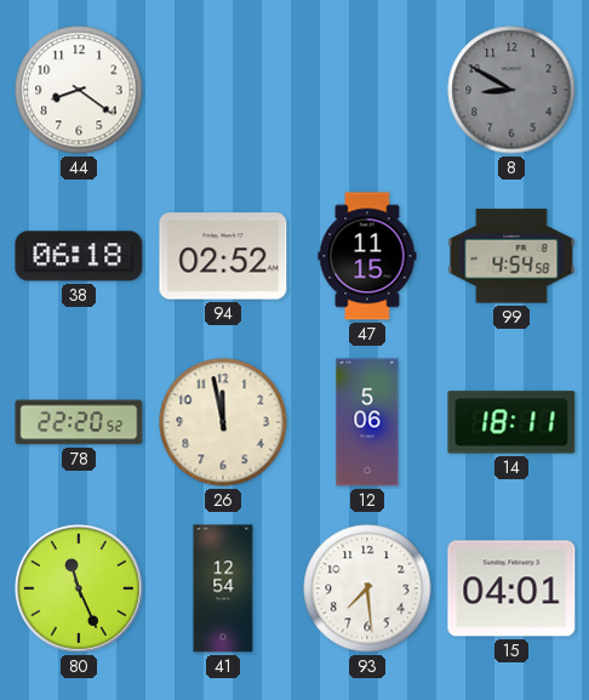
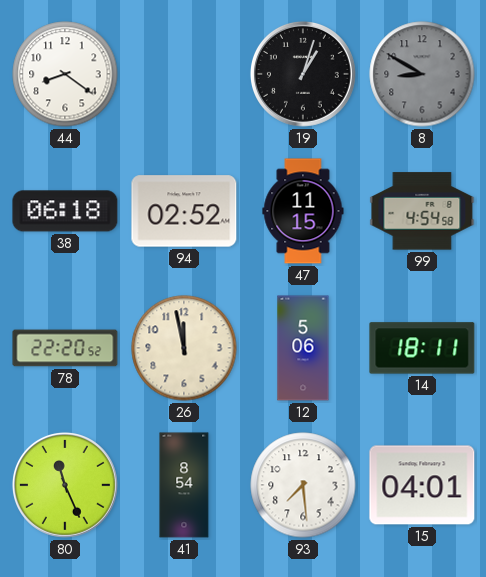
19: none -> 1:03
41: 12:54 -> 8:54
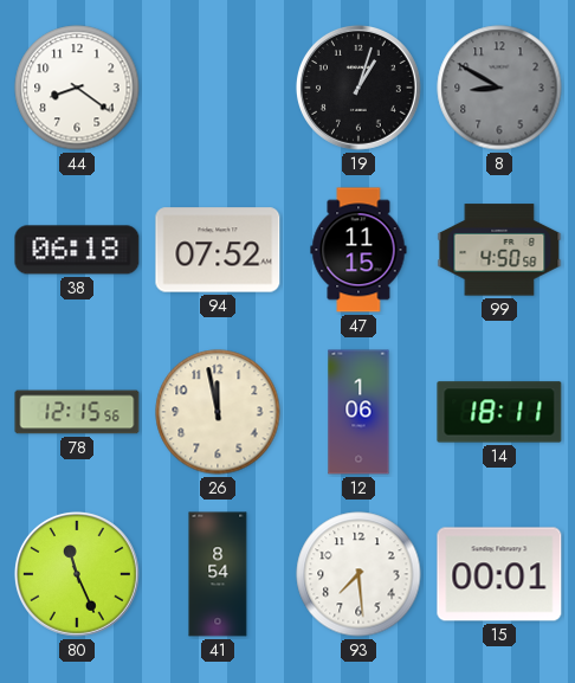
94: 02:52 -> 07:52
99: 4:54 -> 4:50
78: 22:20 -> 12:15
12: 5:06 -> 1:06
15: 04:01 -> 00:01
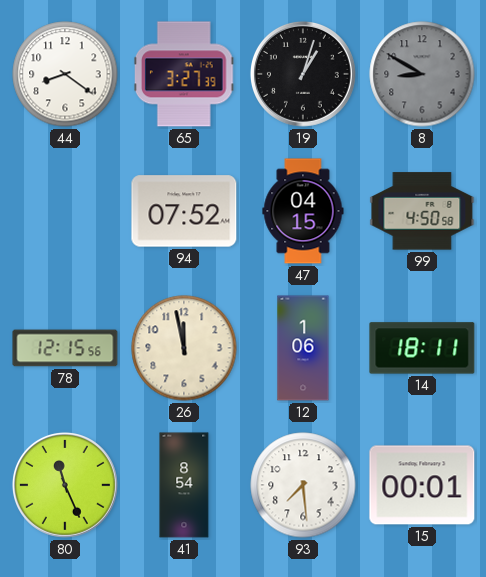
65: none -> 3:27
38: 06:18 -> none
47: 11:15 -> 04:15
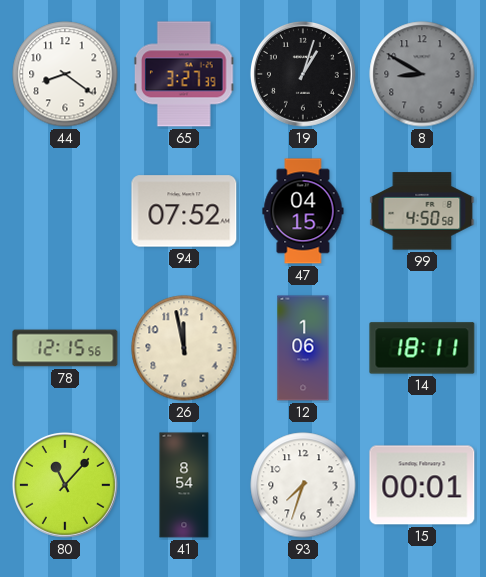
80: 11:26 -> 11:07
93: 7:29 -> 7:33
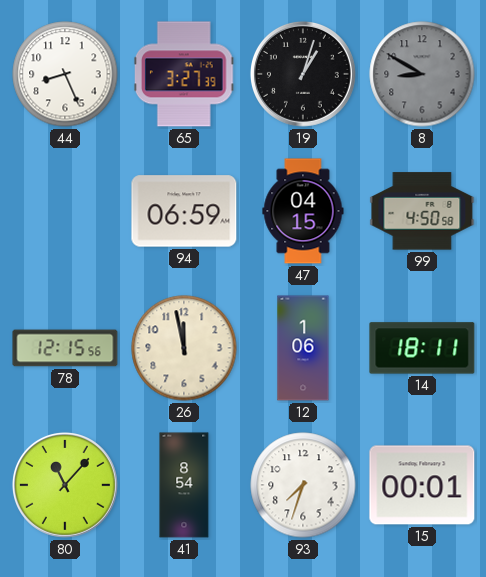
44: 8:21 -> 8:26
94: 07:52 -> 06:59
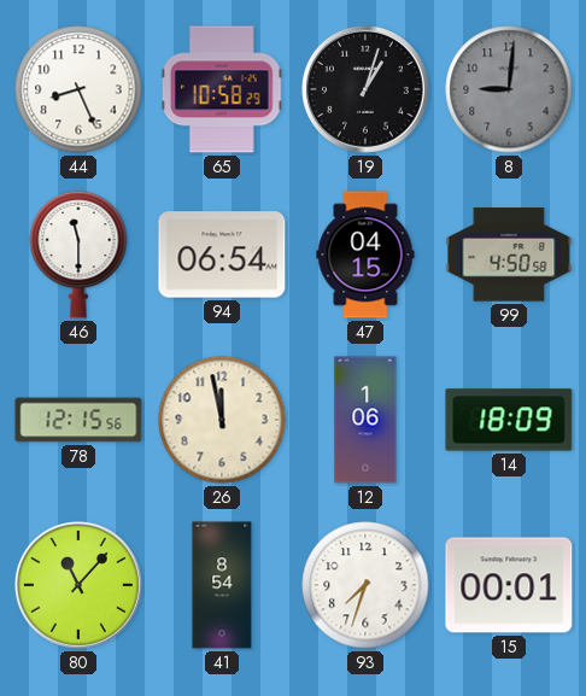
65: 3:27 -> 10:58
8: 8:50 -> 9:01
46: none -> 11:30
94: 06:59 -> 06:54
14: 18:11 -> 18:09
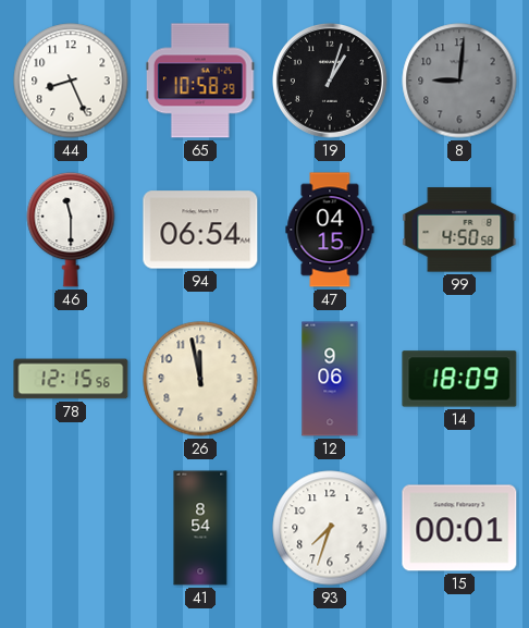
12: 1:06 -> 9:06
80: 11:07 -> none
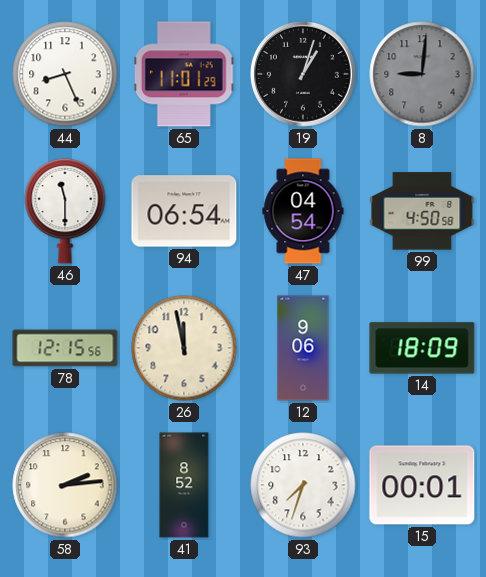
65: 10:58 -> 11:01
47: 04:15 -> 04:54
58: none -> 2:14
41: 8:54 -> 8:52
